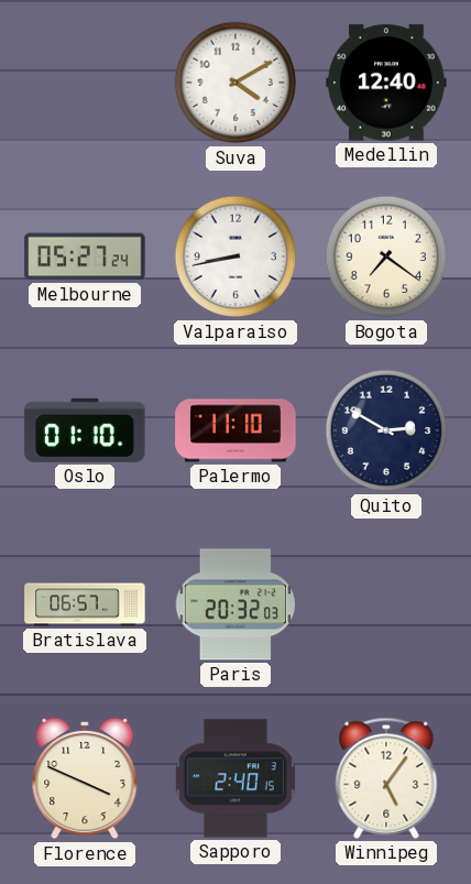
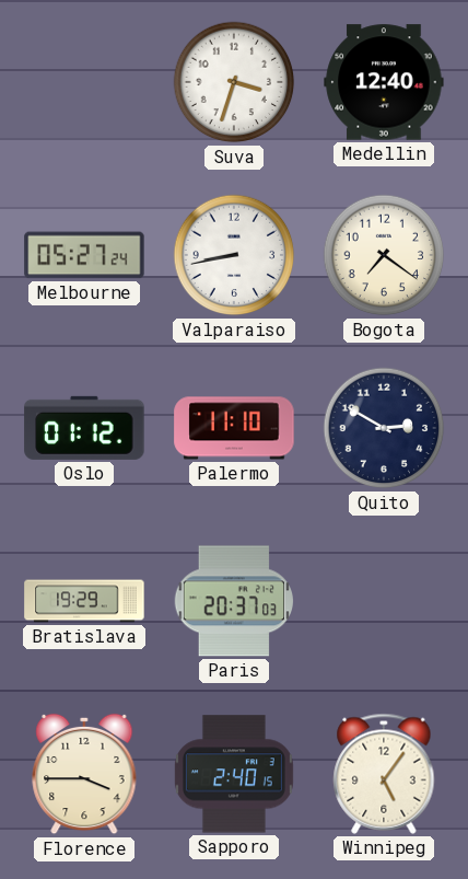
Suva: 4:10 -> 3:33
Oslo: 01:10 -> 01:12
Bratislava: 06:57 -> 19:29
Paris: 20:32 -> 20:37
Florence: 3:49 -> 3:45
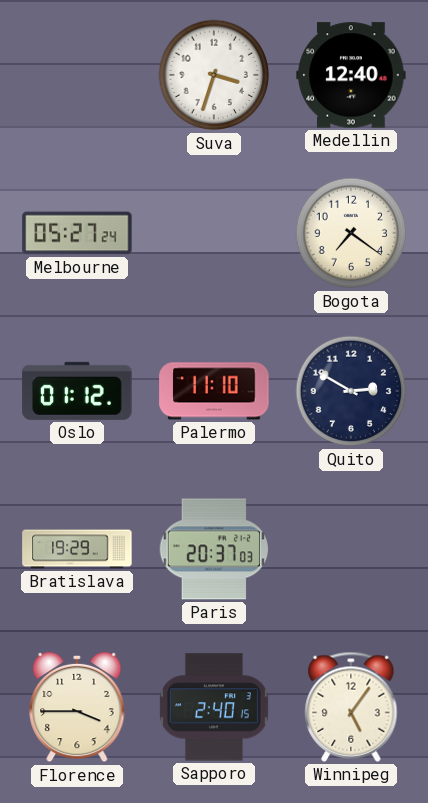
Valparaiso: 8:43 -> none
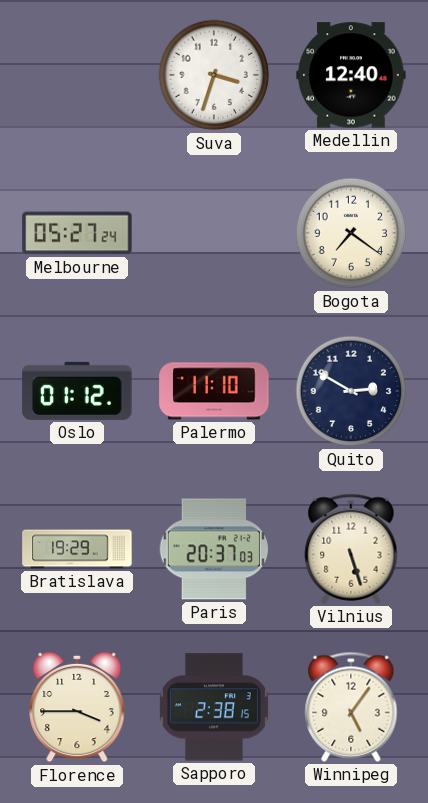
Vilnius: none -> 5:27
Sapporo: 2:40 -> 2:38
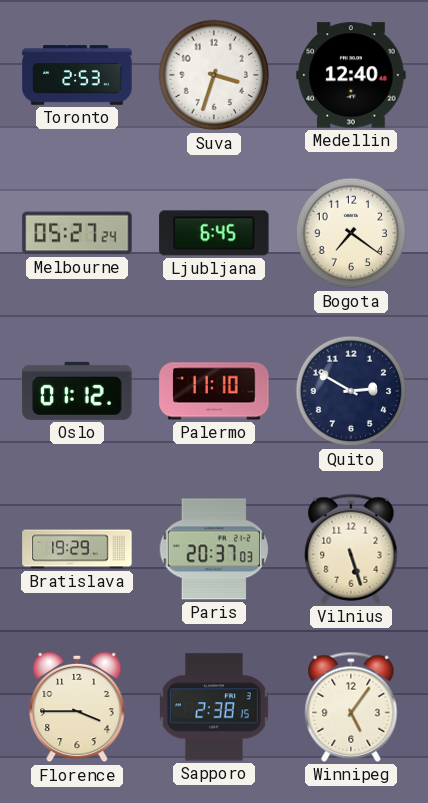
Toronto: none -> 2:53
Ljubljana: none -> 6:45
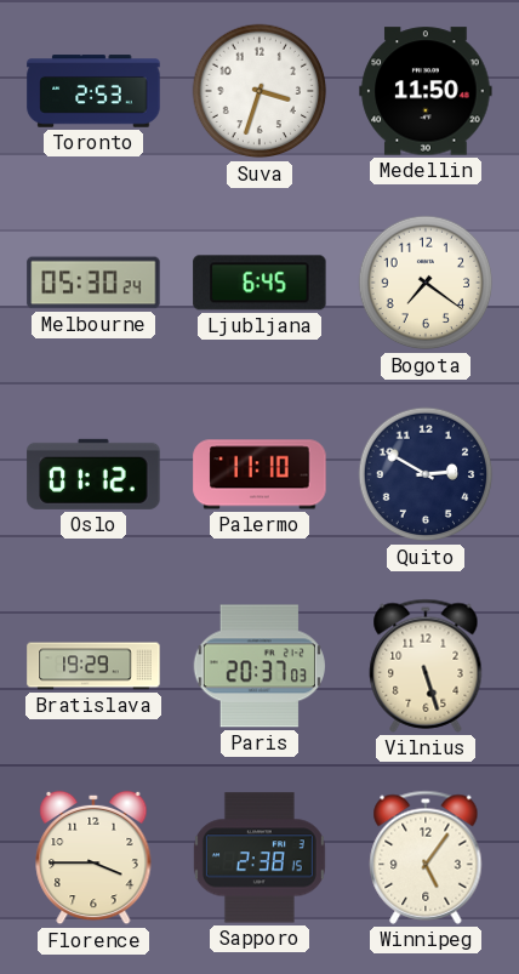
Medellin: 12:40 -> 11:50
Melbourne: 05:27 -> 05:30
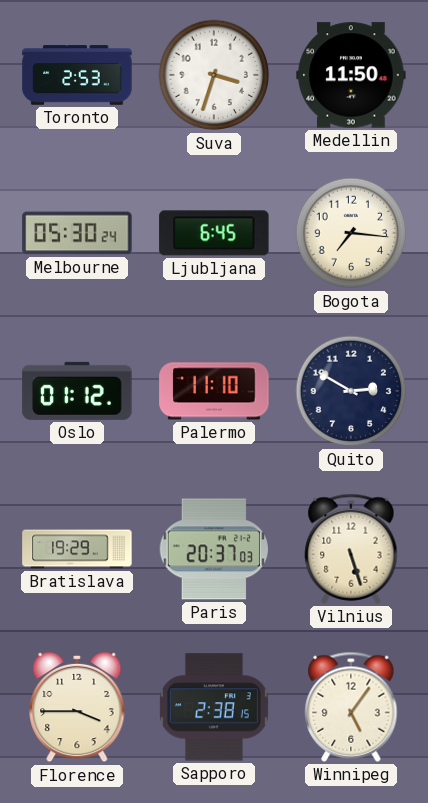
Bogota: 7:21 -> 7:16
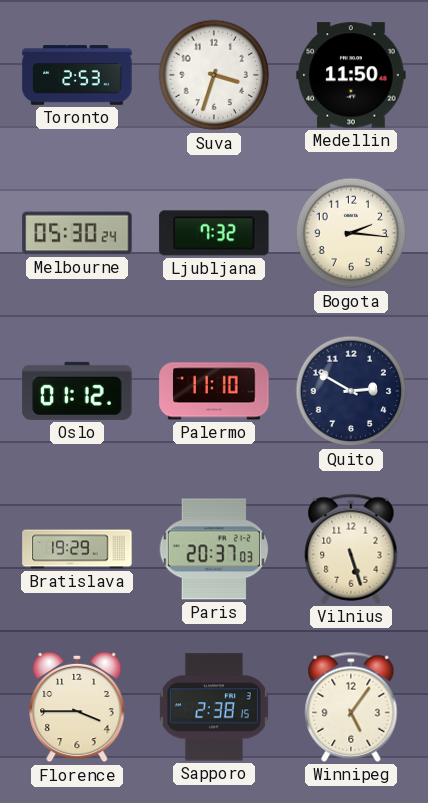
Ljubljana: 6:45 -> 7:32
Bogota: 7:16 -> 2:16
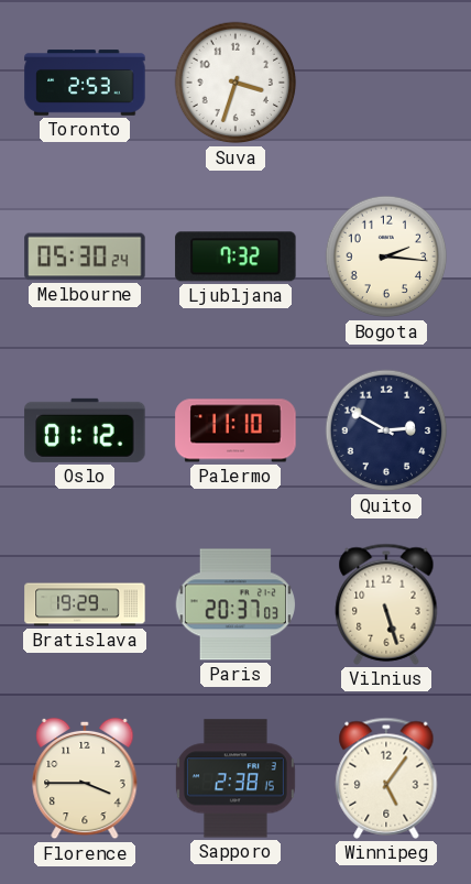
Medellin: 11:50 -> none
